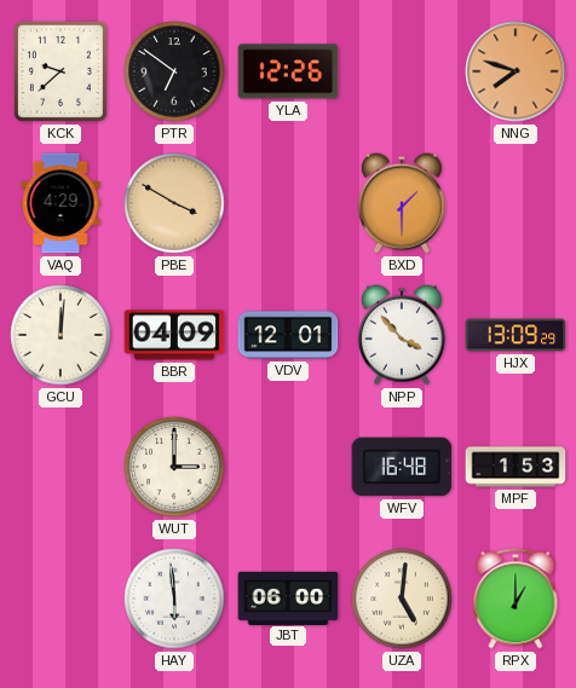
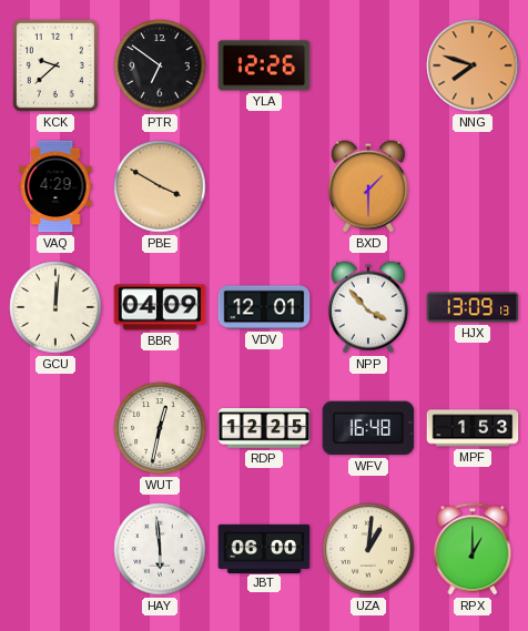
HJX: 13:09:29 -> 13:09:13
WUT: 3:00 -> 12:32
RDP: none -> 12:25
UZA: 5:01 -> 1:01
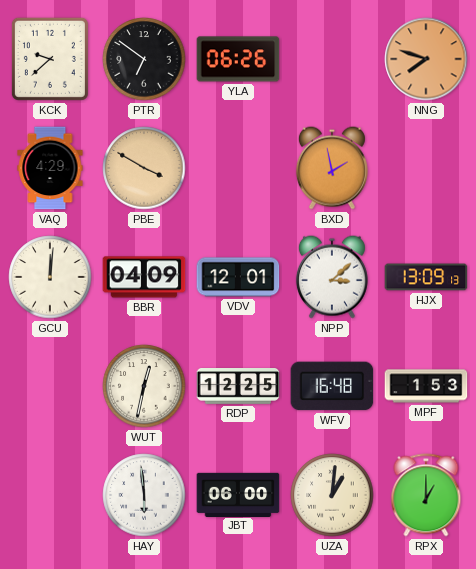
YLA: 12:26 -> 06:26
BXD: 1:30 -> 1:58
NPP: 3:53 -> 3:08
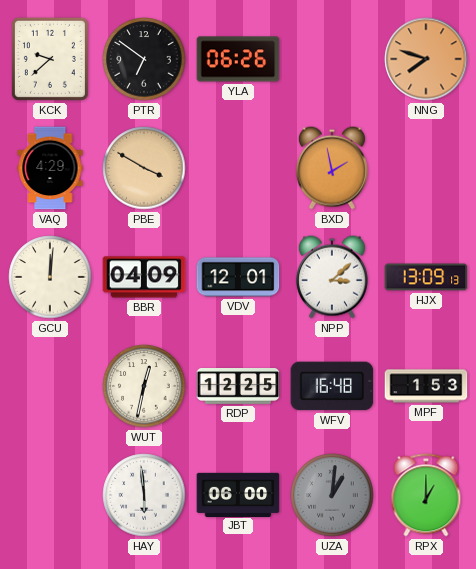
UZA dial: cream -> grey
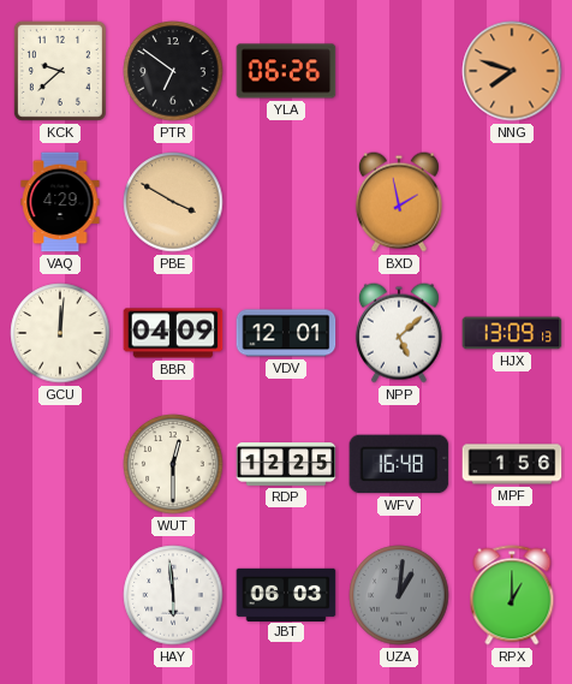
NPP: 3:08 -> 5:08
WUT: 12:32 -> 12:30
MPF: 1:53 -> 1:56
JBT: 06:00 -> 06:03
